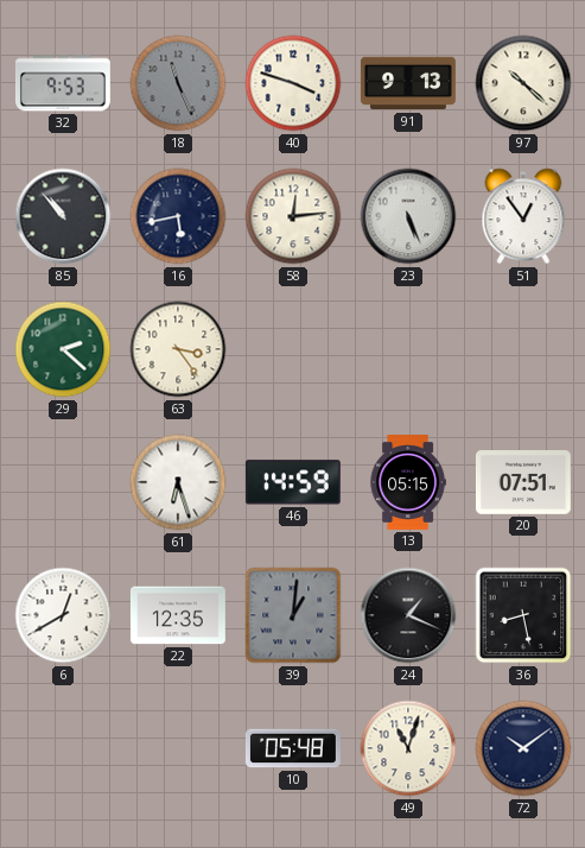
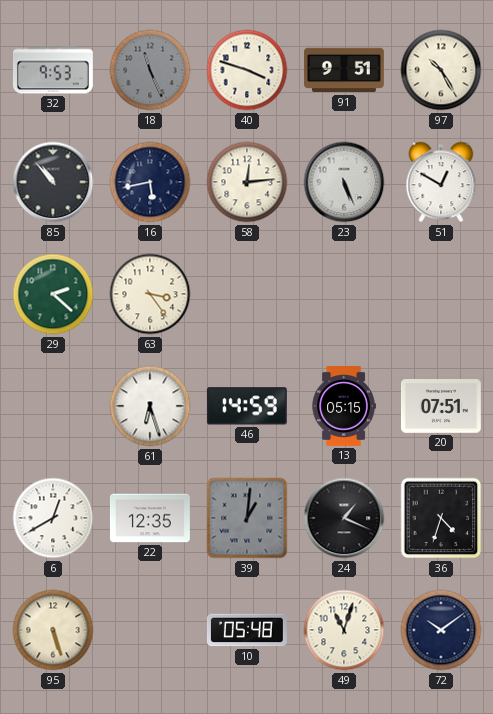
91: 9:13 -> 9:51
97: 10:22 -> 10:25
51: 12:54 -> 12:50
36: 8:28 -> 4:33
95: none -> 5:27
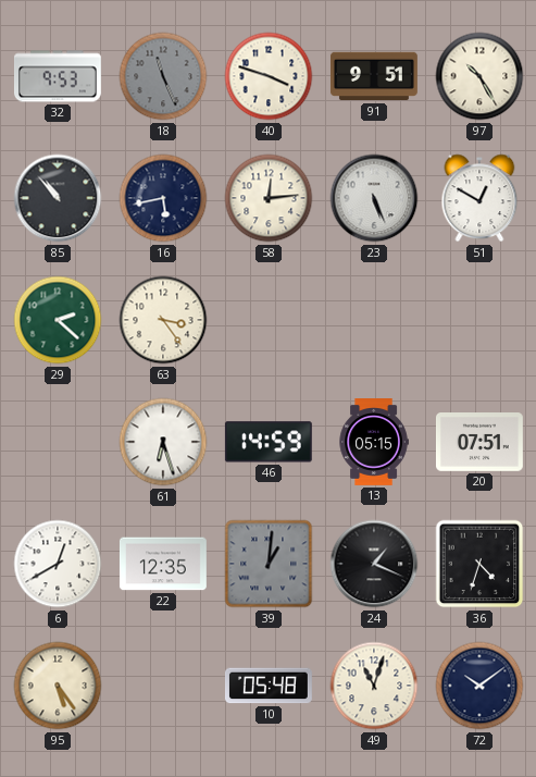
95: 5:27 -> 5:24
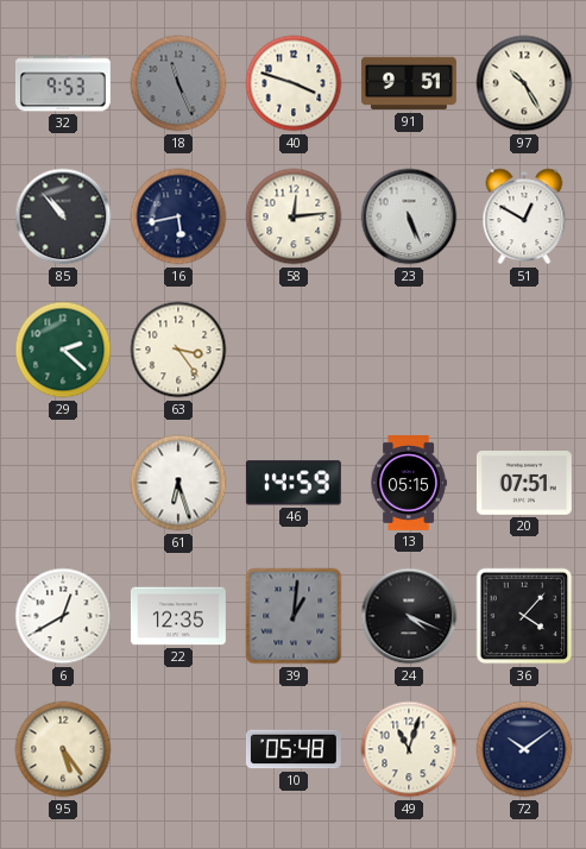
24: 1:19 -> 4:19
36: 4:33 -> 4:07
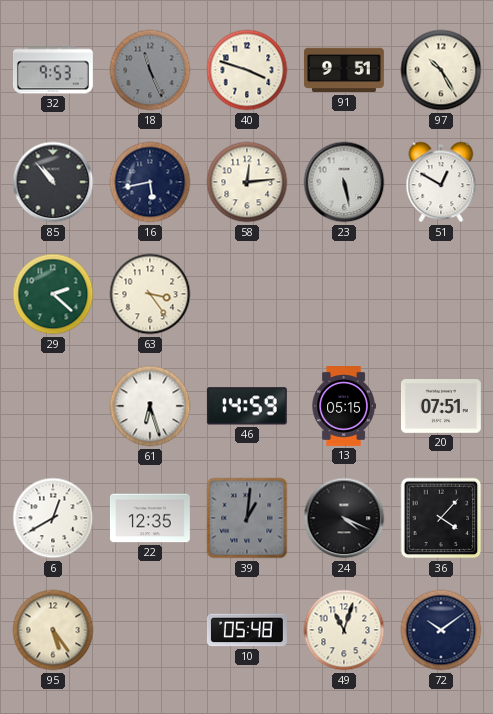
23: 5:26 -> 5:28
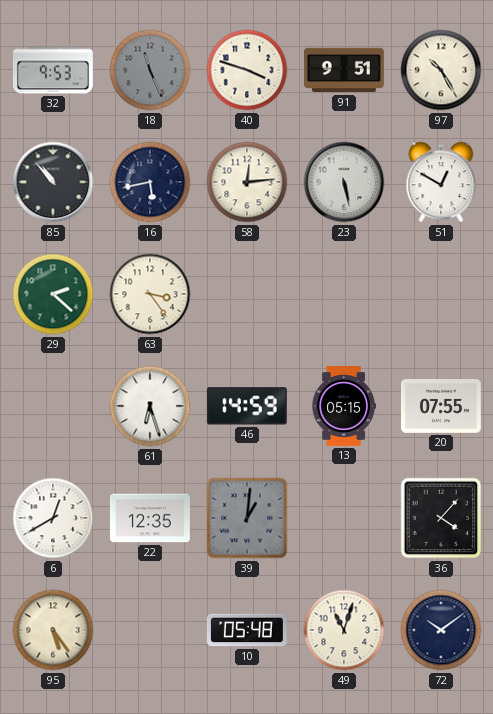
20: 07:51 -> 07:55
24: 4:19 -> none
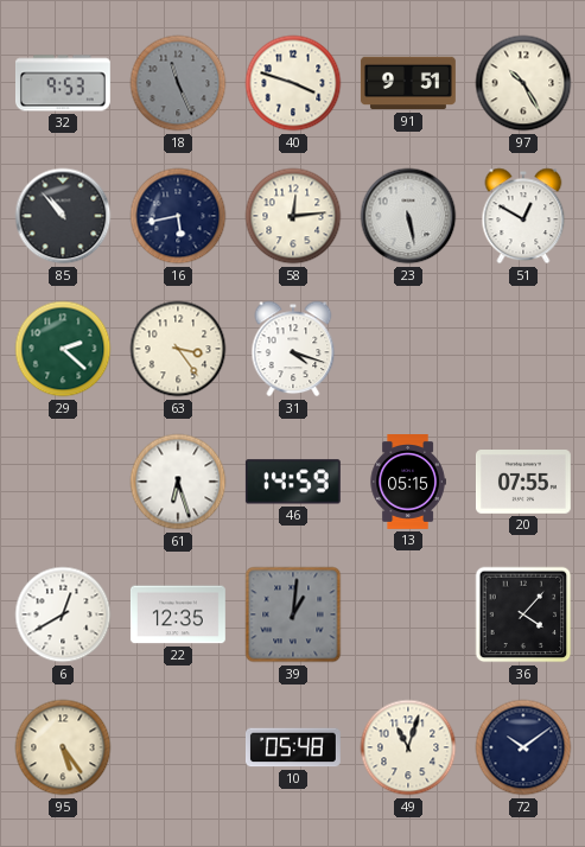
31: none -> 4:18
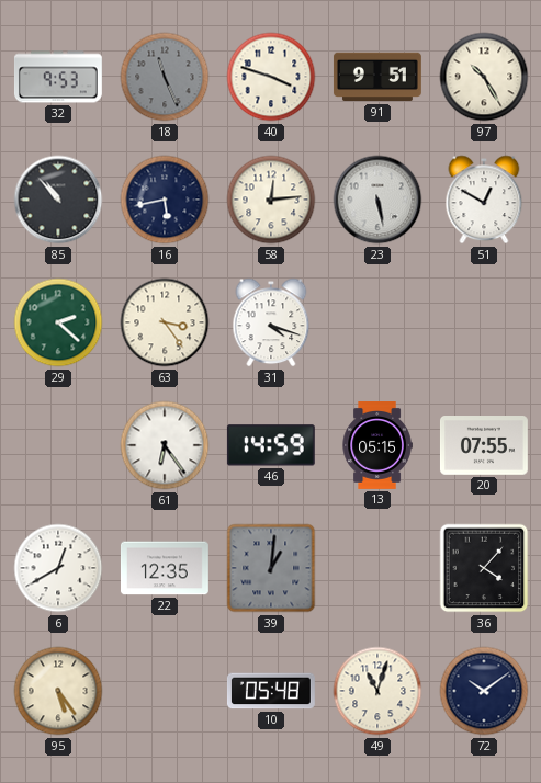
61: 6:27 -> 6:24
